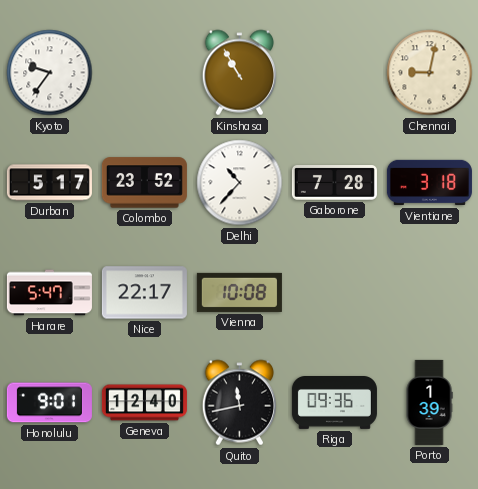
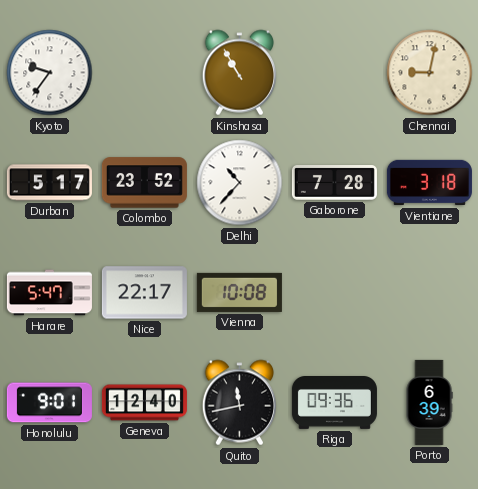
Porto: 1:39 -> 6:39
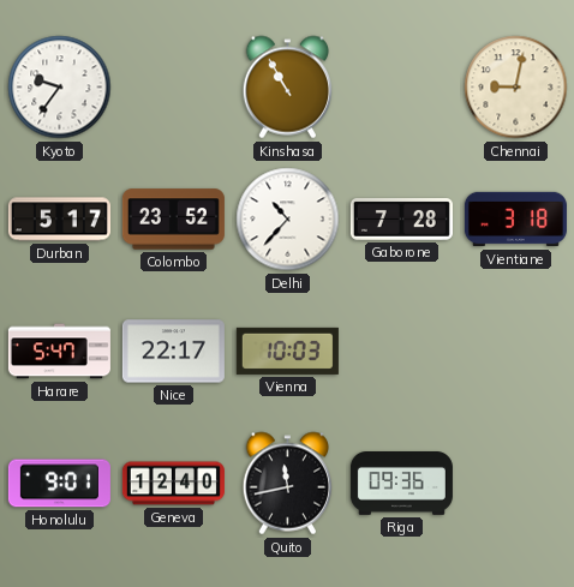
Vienna: 10:08 -> 10:03
Porto: 6:39 -> none
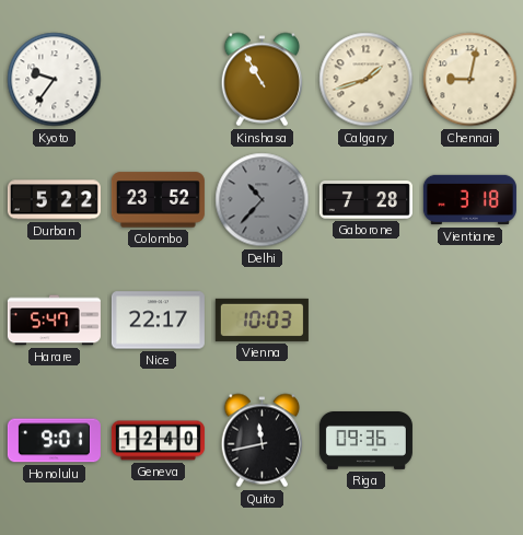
Calgary: none -> 1:42
Durban: 5:17 -> 5:22
Delhi dial: white -> grey
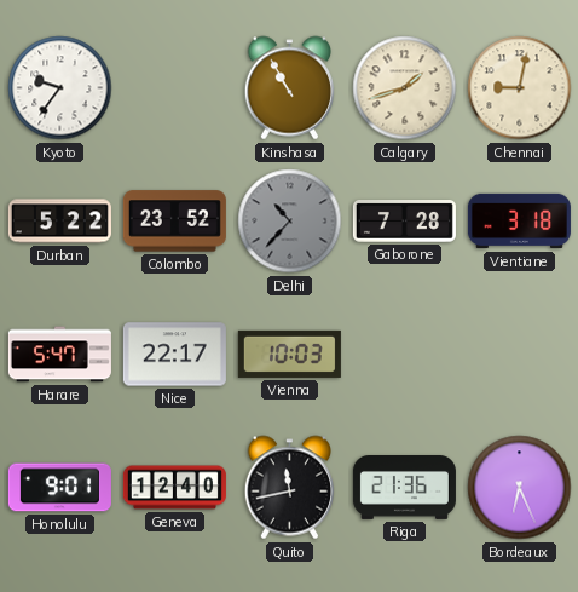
Riga: 09:36 -> 21:36
Bordeaux: none -> 6:26
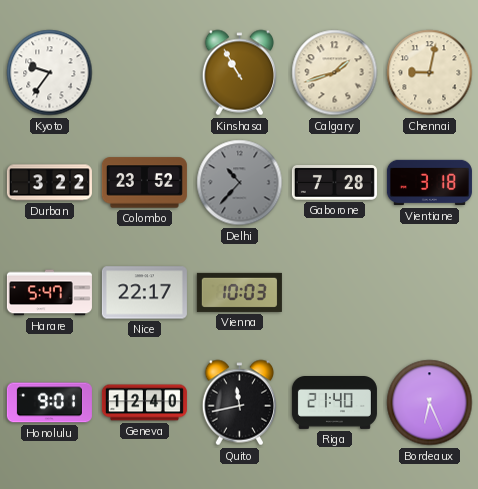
Durban: 5:22 -> 3:22
Riga: 21:36 -> 21:40
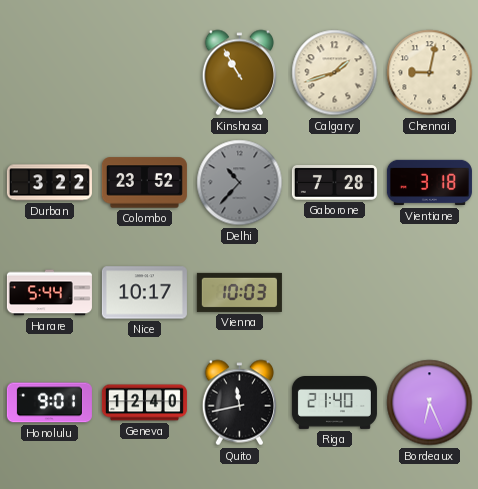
Kyoto: 9:36 -> none
Harare: 5:47 -> 5:44
Nice: 22:17 -> 10:17
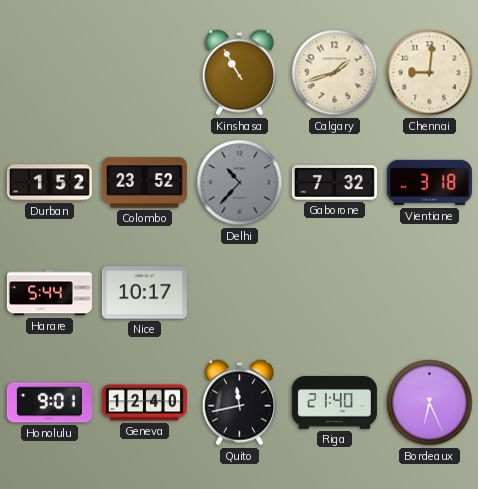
Chennai: 9:02 -> 9:01
Durban: 3:22 -> 1:52
Gaborone: 7:28 -> 7:32
Vienna: 10:03 -> none
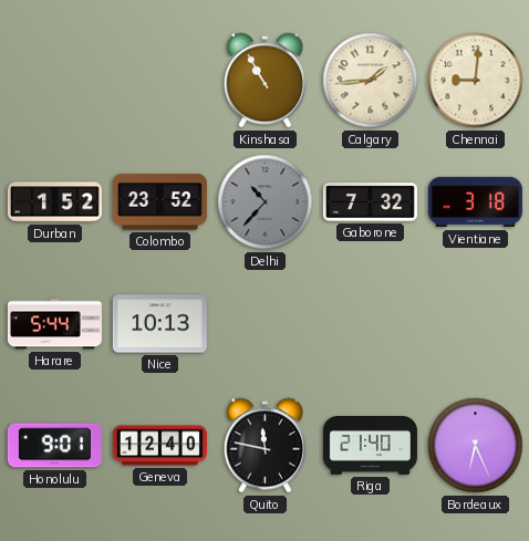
Calgary: 1:42 -> 1:44
Nice: 10:17 -> 10:13
Quito: 11:43 -> 11:47
